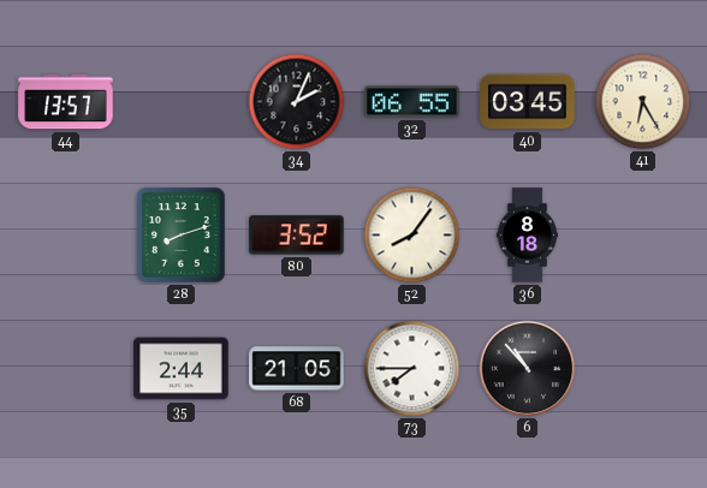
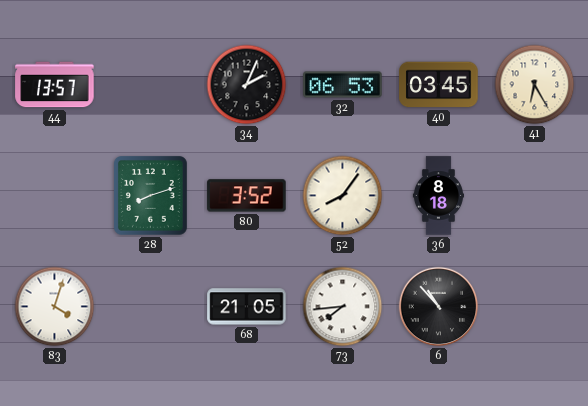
32: 06:55 -> 06:53
83: none -> 4:03
35: 2:44 -> none
73: 7:45 -> 7:44
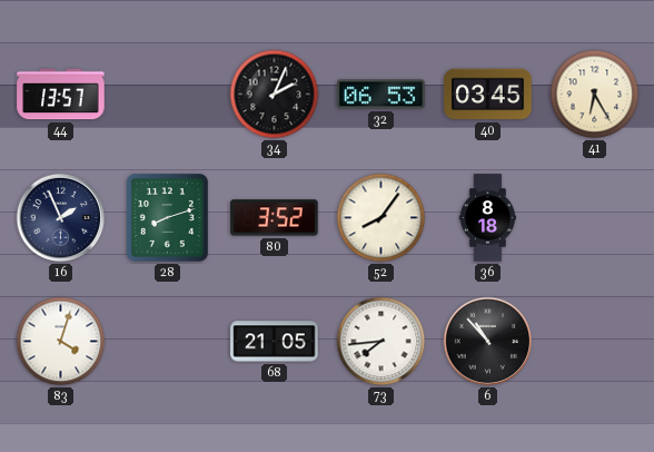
16: none -> 1:56
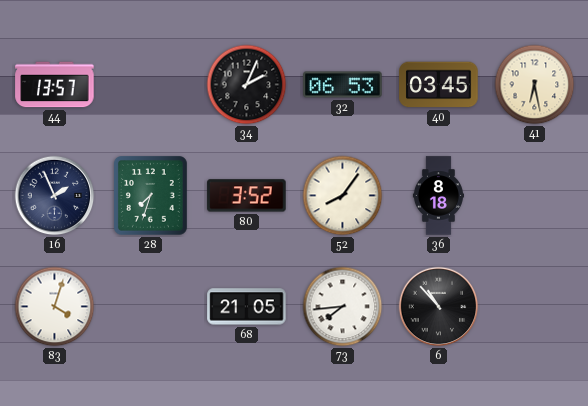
41: 6:25 -> 6:28
28: 8:12 -> 7:33
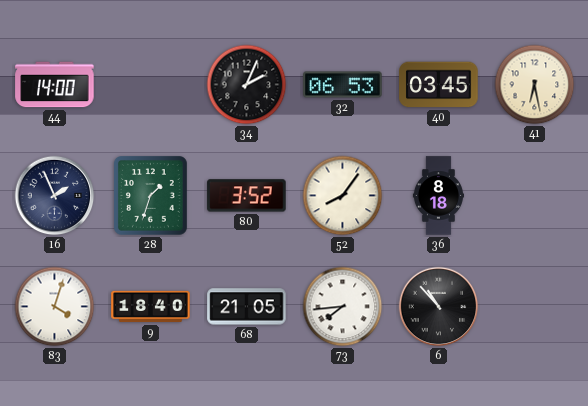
44: 13:57 -> 14:00
28: 7:33 -> 1:33
9: none -> 18:40
